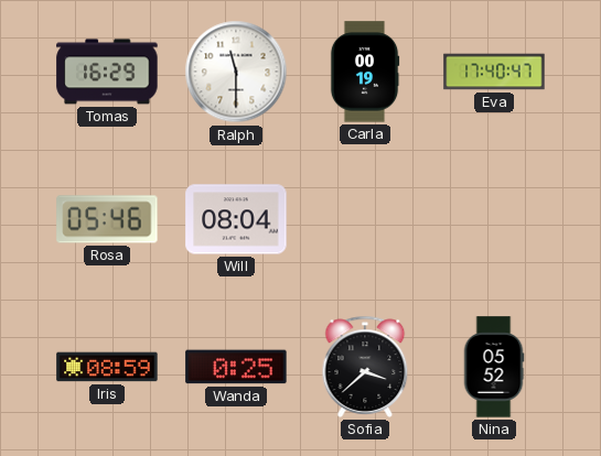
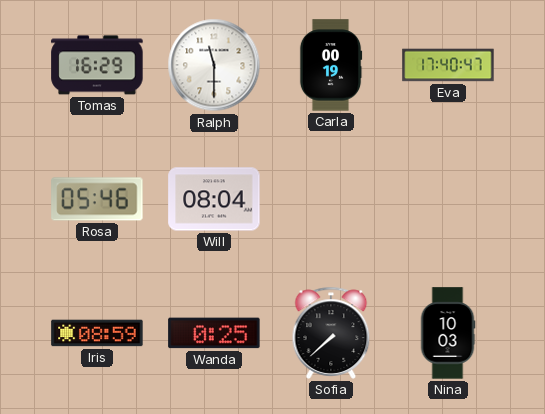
Sofia: 3:38 -> 7:38
Nina: 05:52 -> 10:03
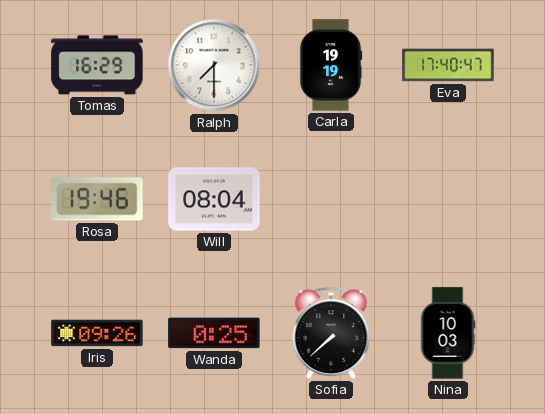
Ralph: 11:30 -> 7:30
Carla: 00:19 -> 19:19
Rosa: 05:46 -> 19:46
Iris: 08:59 -> 09:26
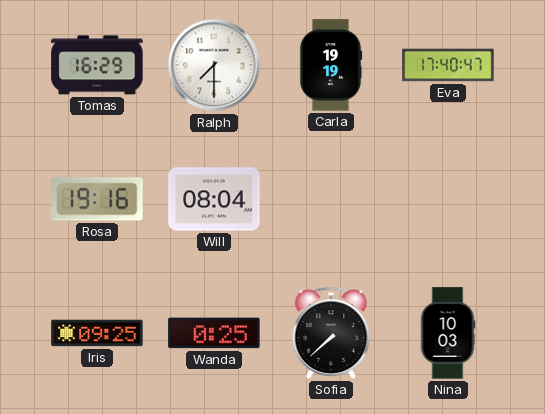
Rosa: 19:46 -> 19:16
Iris: 09:26 -> 09:25
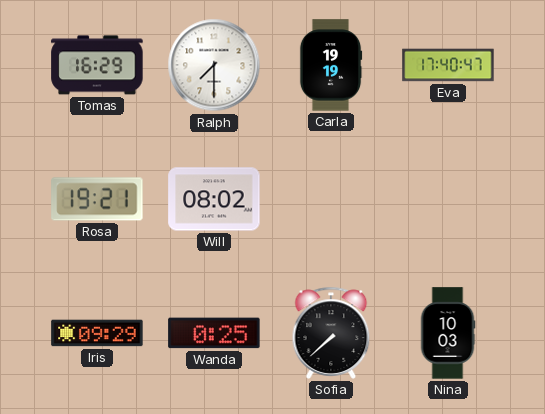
Rosa: 19:16 -> 19:21
Will: 08:04 -> 08:02
Iris: 09:25 -> 09:29
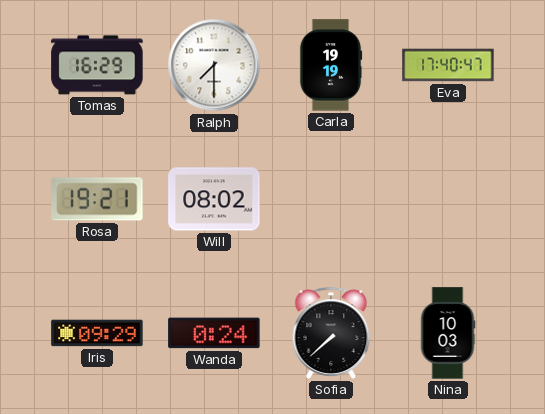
Wanda: 0:25 -> 0:24
